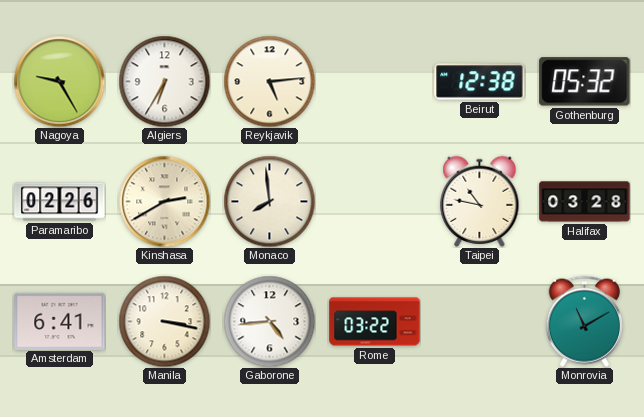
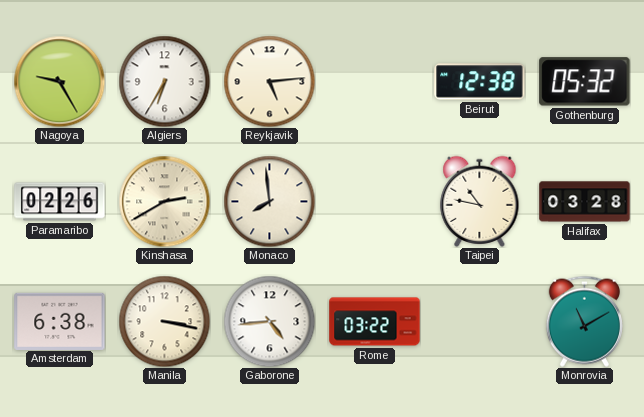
Amsterdam: 6:41 -> 6:38
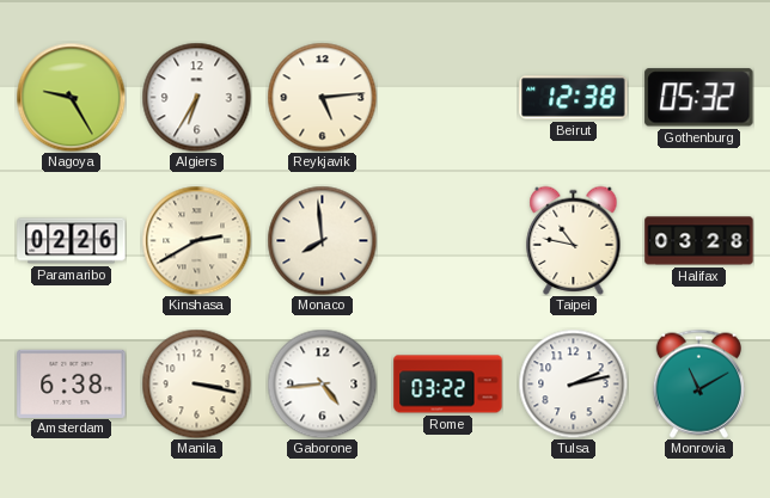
Tulsa: none -> 2:13
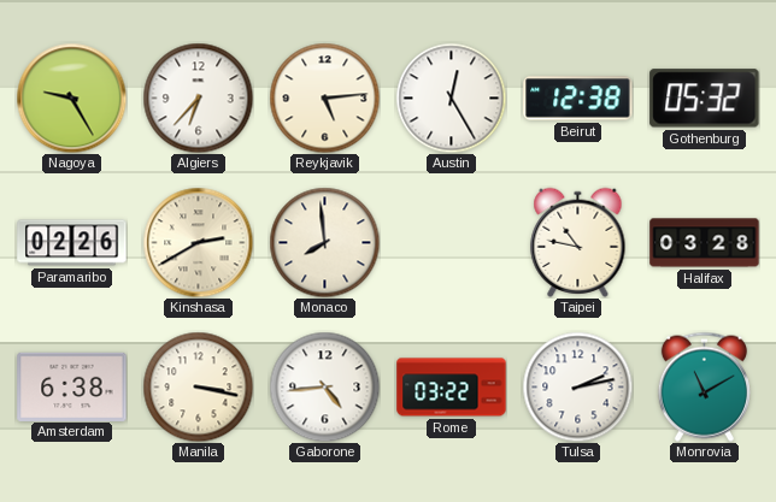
Algiers: 6:35 -> 6:37
Austin: none -> 12:25
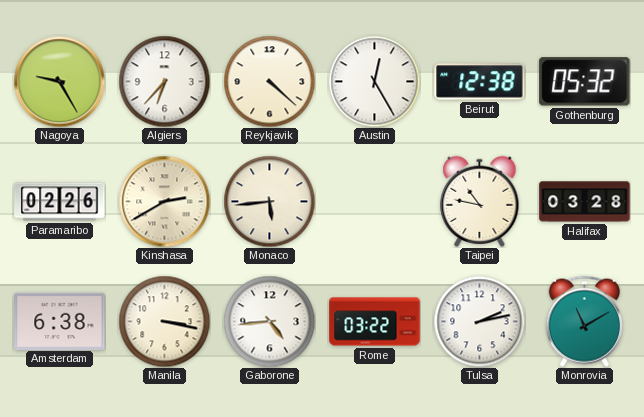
Reykjavik: 5:14 -> 4:22
Monaco: 7:59 -> 5:44
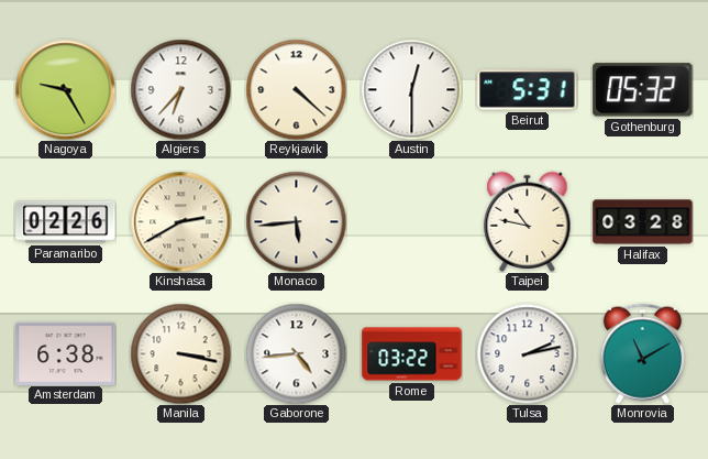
Austin: 12:25 -> 12:30
Beirut: 12:38 -> 5:31
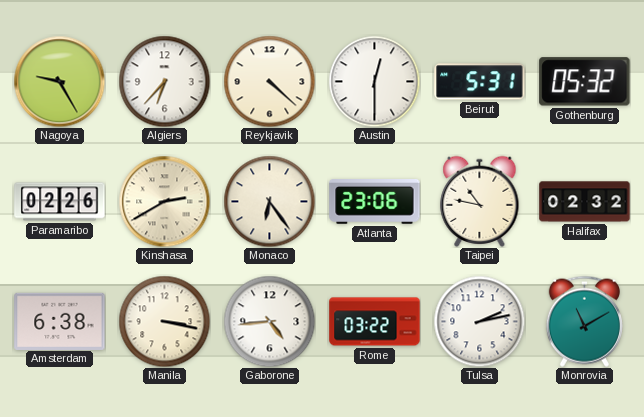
Monaco: 5:44 -> 6:24
Atlanta: none -> 23:06
Halifax: 03:28 -> 02:32
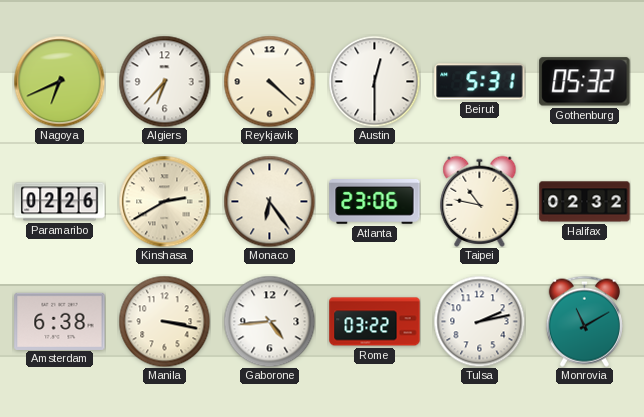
Nagoya: 9:25 -> 6:41
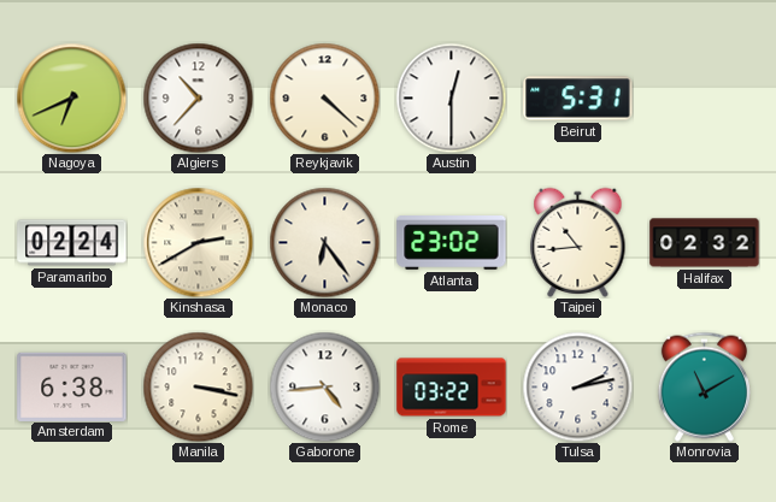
Algiers: 6:37 -> 10:37
Gothenburg: 05:32 -> none
Paramaribo: 02:26 -> 02:24
Atlanta: 23:06 -> 23:02
Taipei: 10:47 -> 10:44
